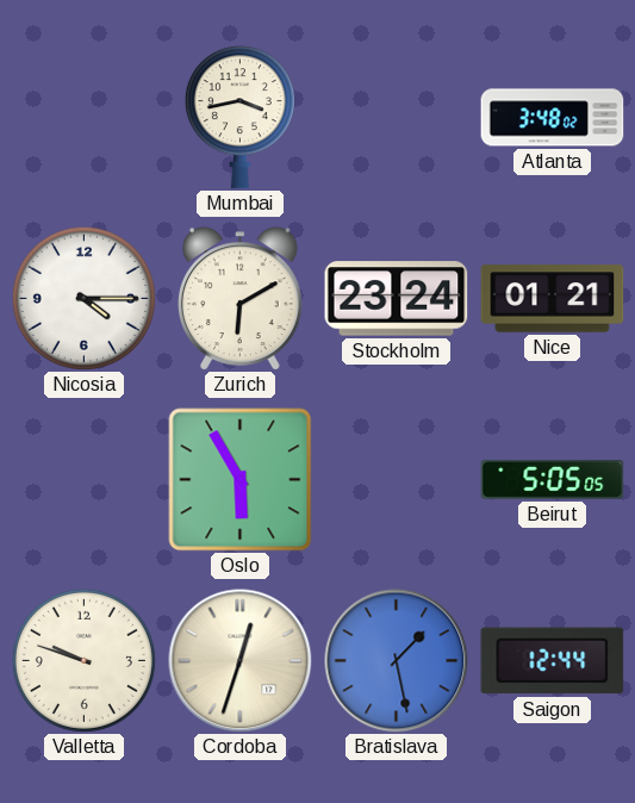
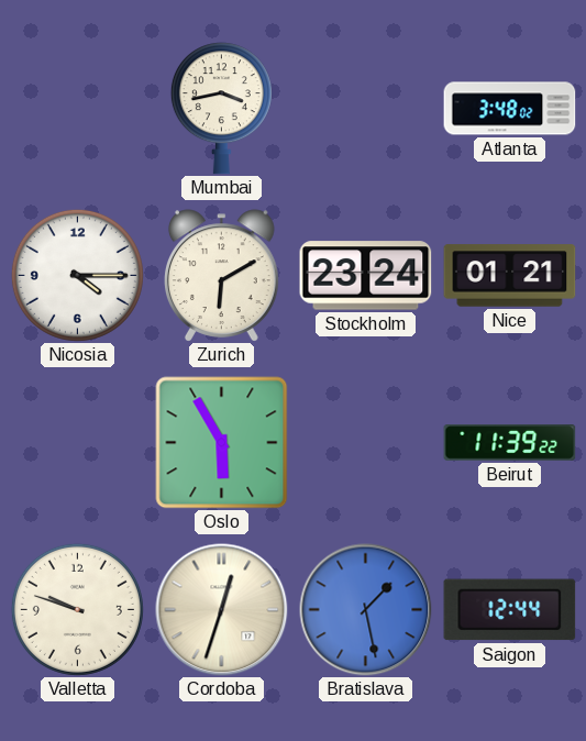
Beirut: 5:05 -> 11:39
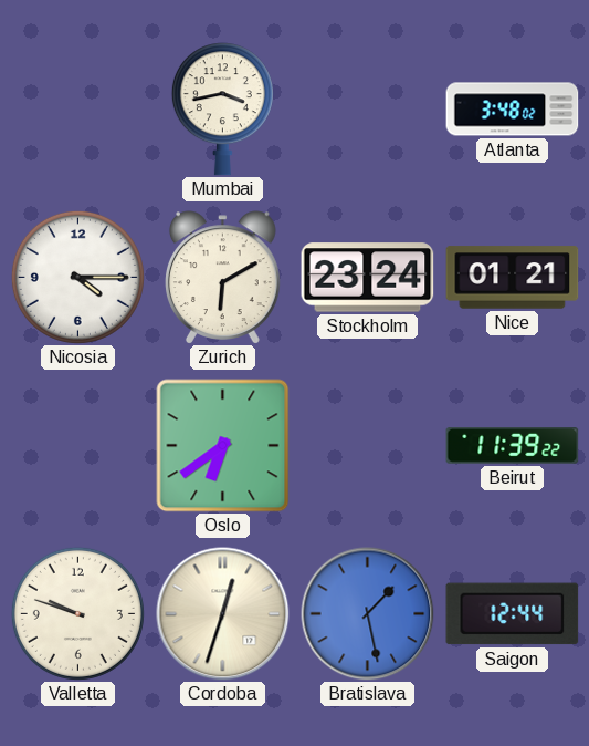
Oslo: 5:55 -> 6:39
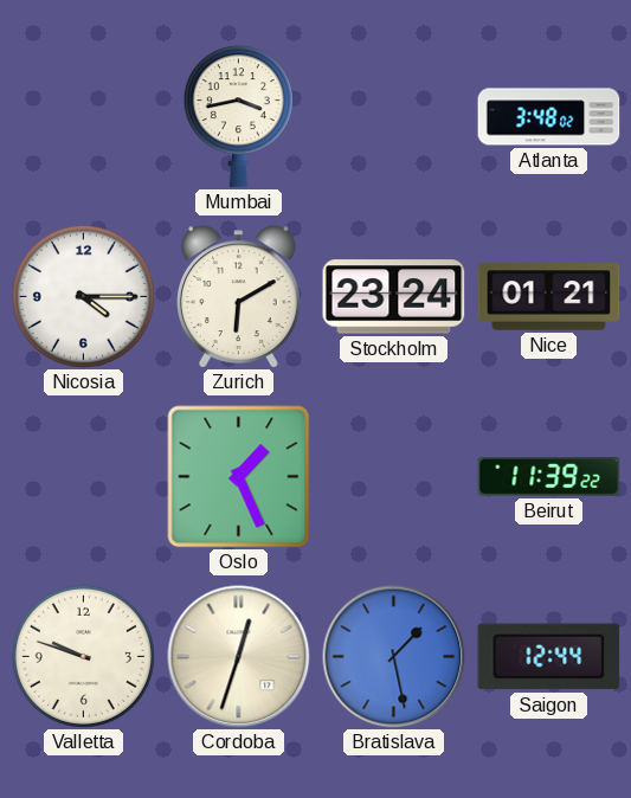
Oslo: 6:39 -> 1:26
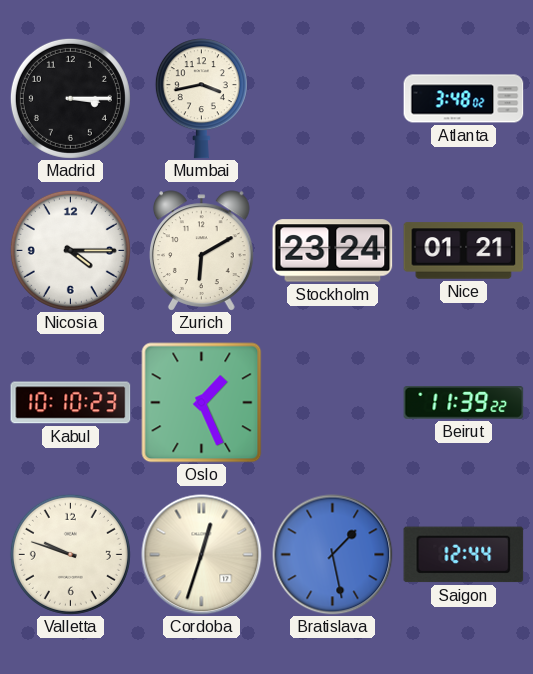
Madrid: none -> 3:15
Kabul: none -> 10:10
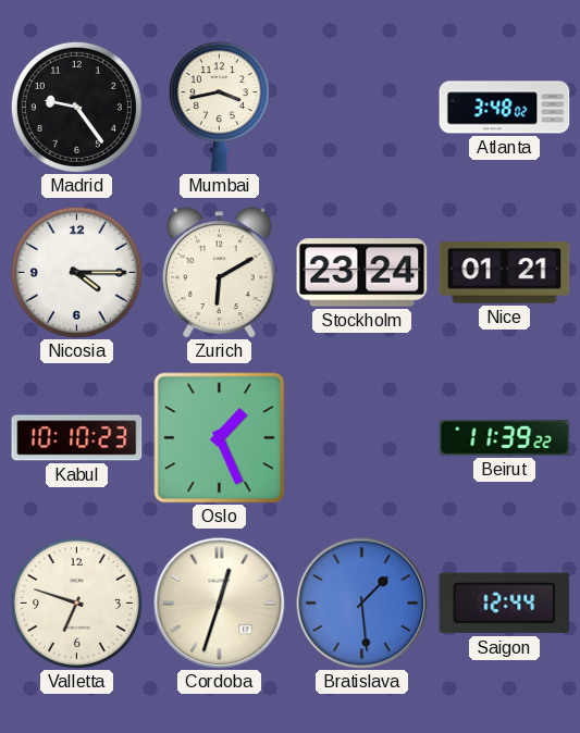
Madrid: 3:15 -> 9:24
Valletta: 9:48 -> 6:48
Bratislava: 1:28 -> 1:29
